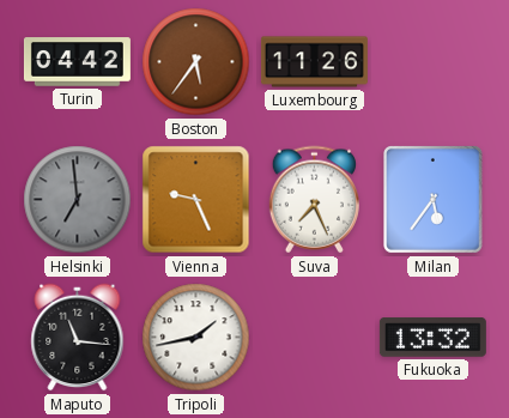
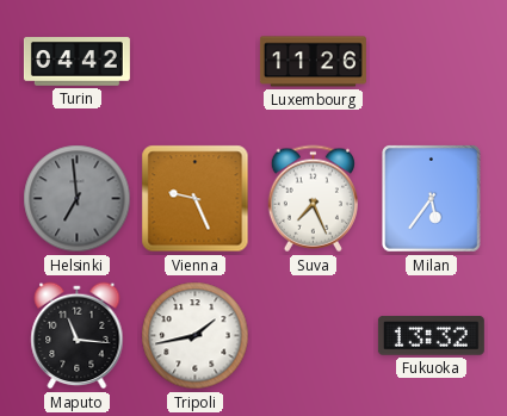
Boston: 5:36 -> none
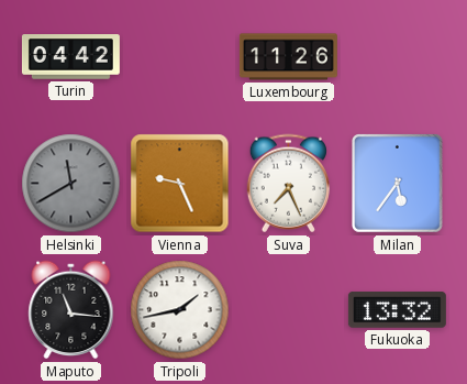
Helsinki: 6:59 -> 11:40
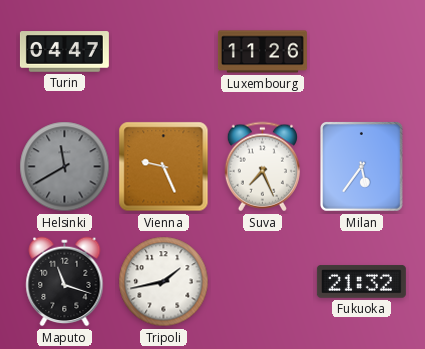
Turin: 04:42 -> 04:47
Maputo: 11:16 -> 11:18
Fukuoka: 13:32 -> 21:32
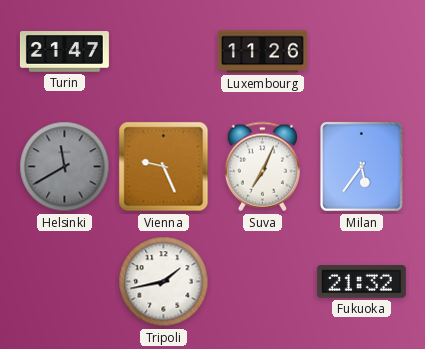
Turin: 04:47 -> 21:47
Suva: 7:26 -> 7:04
Maputo: 11:18 -> none
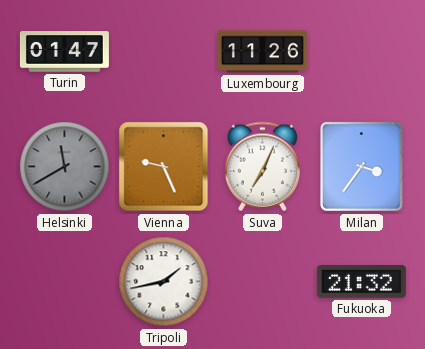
Turin: 21:47 -> 01:47
Milan: 5:36 -> 3:36
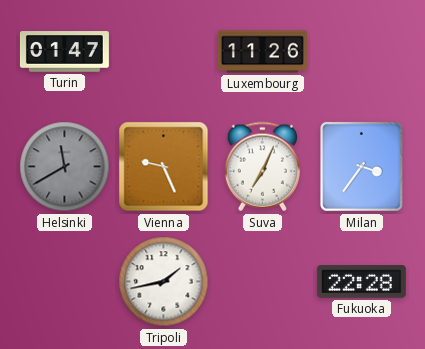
Fukuoka: 21:32 -> 22:28
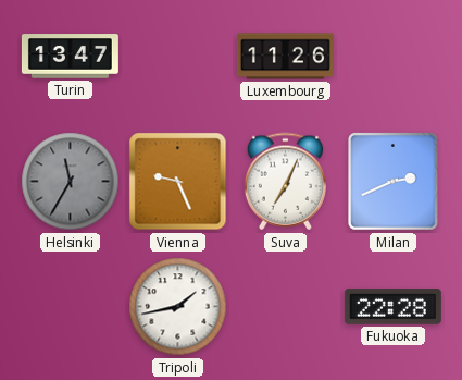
Turin: 01:47 -> 13:47
Helsinki: 11:40 -> 11:35
Milan: 3:36 -> 2:41
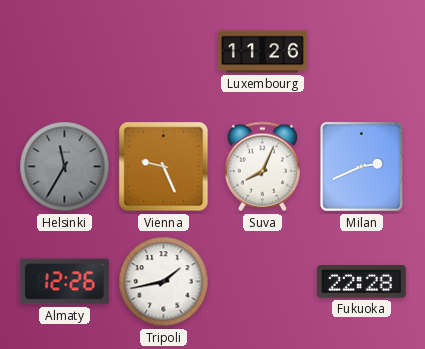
Turin: 13:47 -> none
Suva: 7:04 -> 8:04
Almaty: none -> 12:26
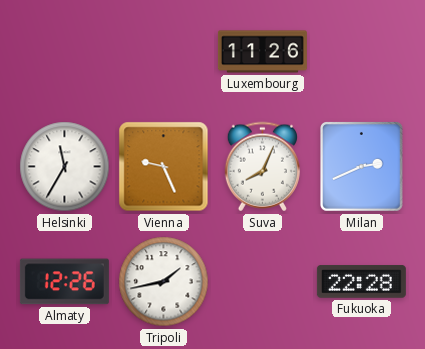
Helsinki dial: grey -> white
